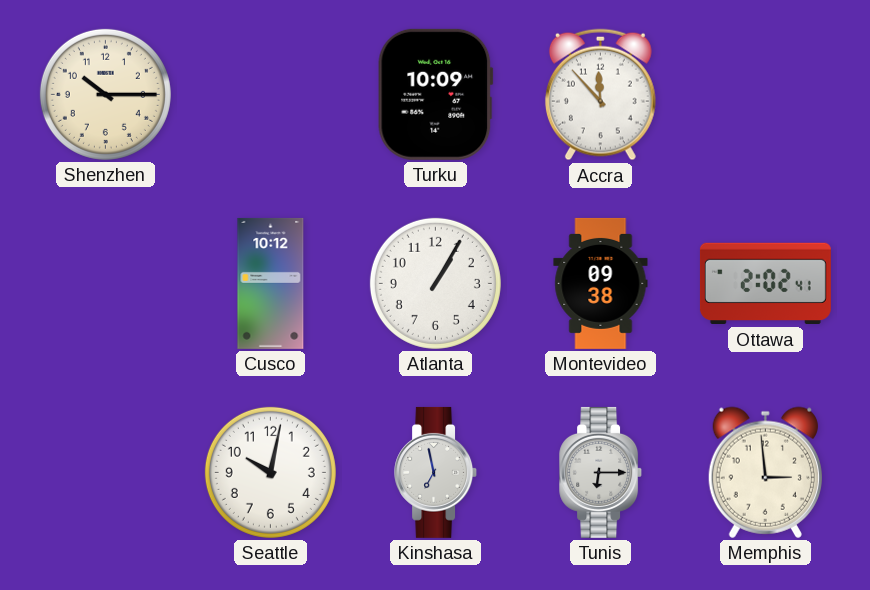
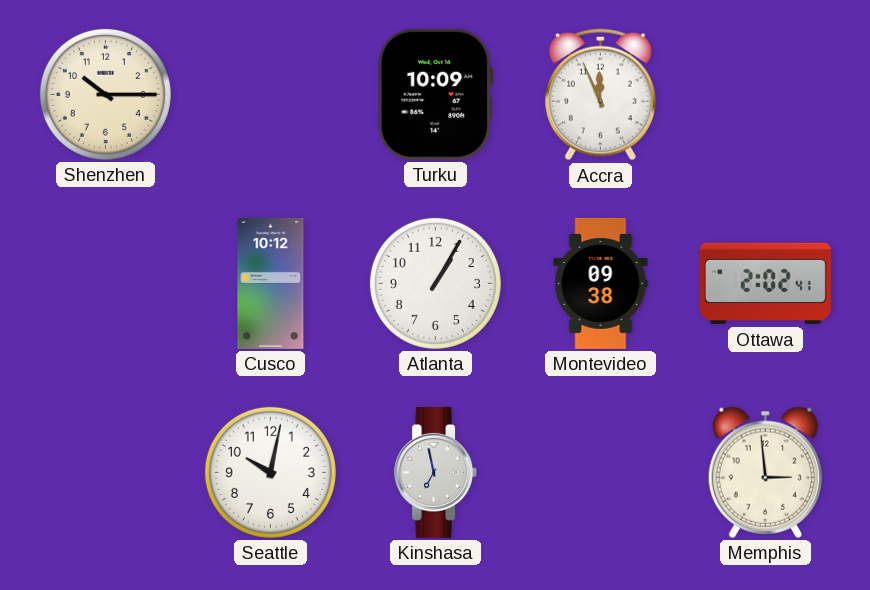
Accra: 11:53 -> 11:56
Tunis: 6:15 -> none
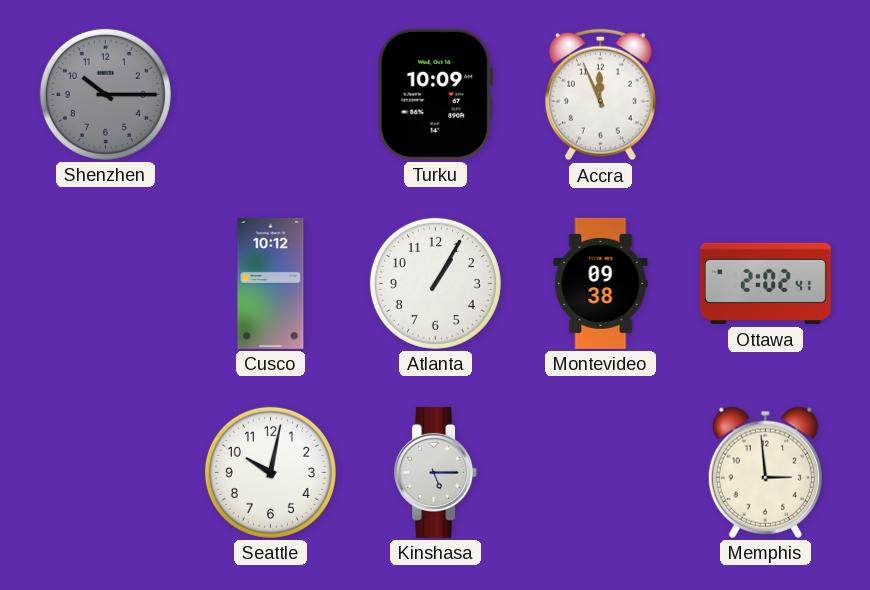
Shenzhen dial: cream -> grey
Kinshasa: 6:58 -> 5:15
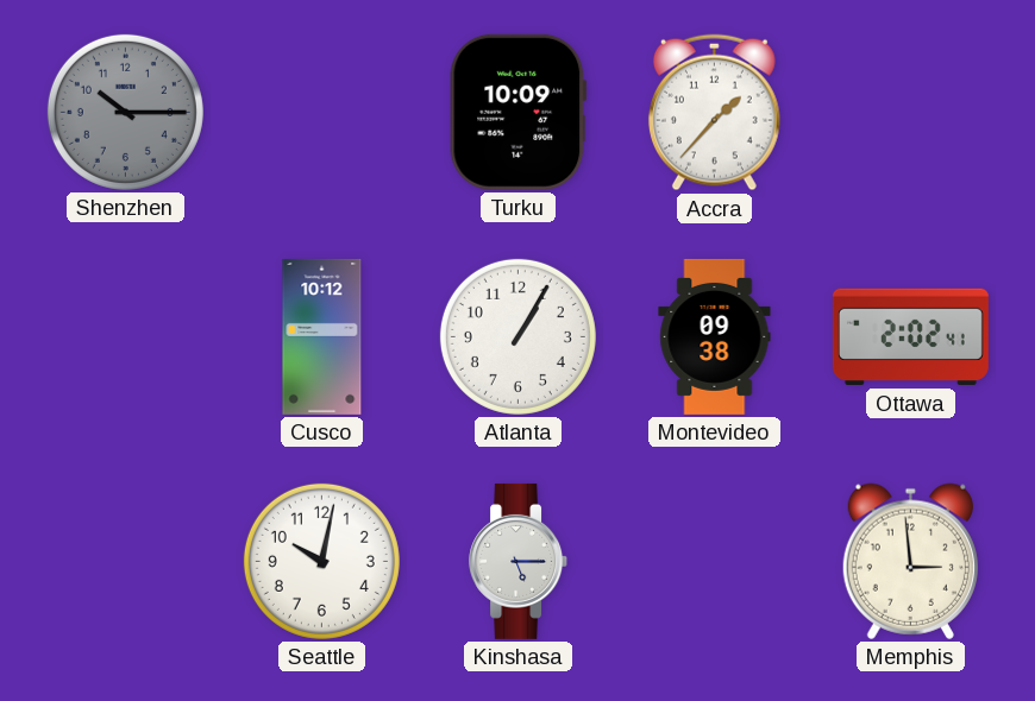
Accra: 11:56 -> 1:37
